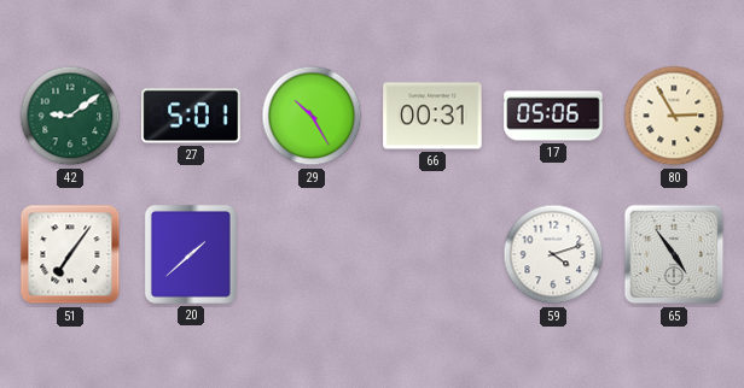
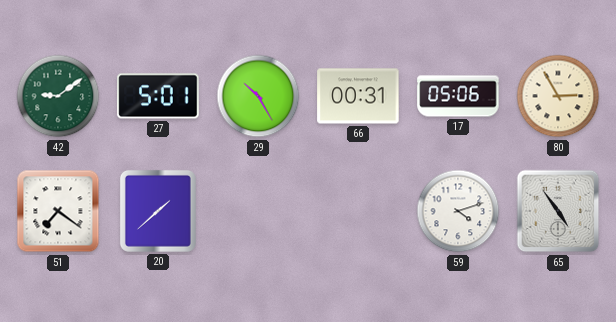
51: 7:06 -> 7:21
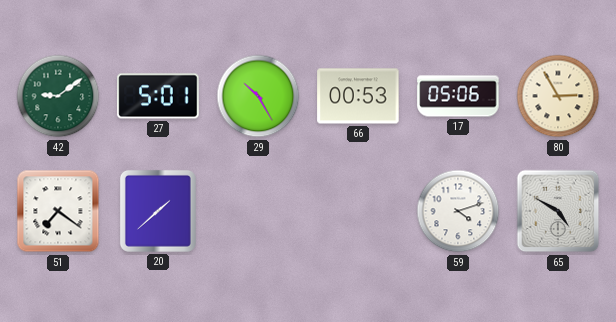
66: 00:31 -> 00:53
65: 4:54 -> 4:50
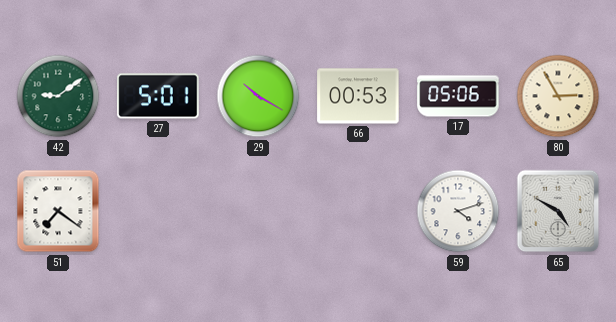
29: 10:25 -> 10:20
20: 1:38 -> none
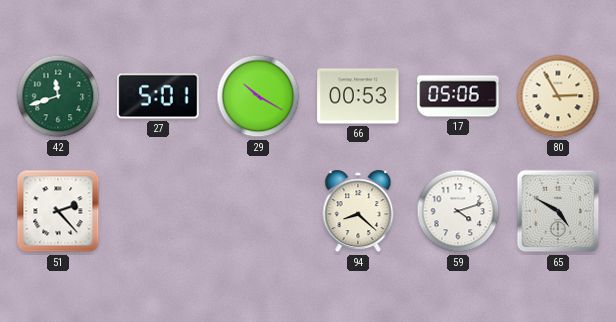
42: 9:09 -> 11:42
51: 7:21 -> 2:23
94: none -> 8:22
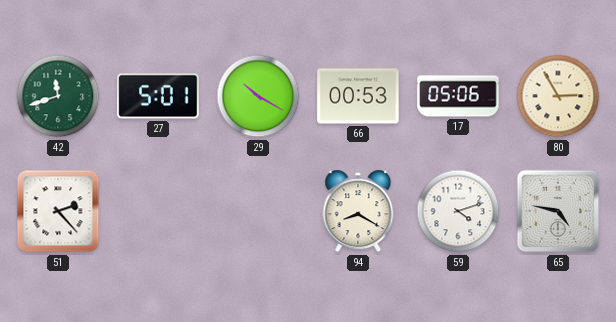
94: 8:22 -> 8:20
65: 4:50 -> 4:47
